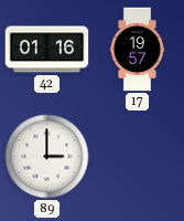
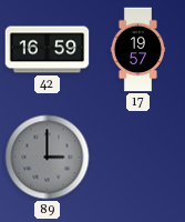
42: 01:16 -> 16:59
89 dial: white -> grey
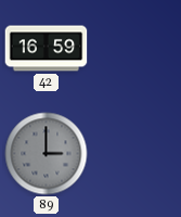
17: 19:57 -> none
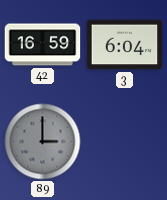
3: none -> 6:04
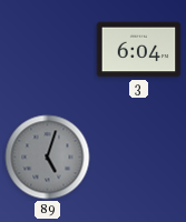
42: 16:59 -> none
89: 3:00 -> 5:03
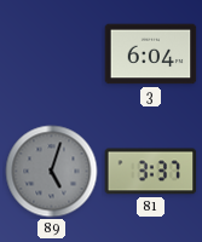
81: none -> 3:37
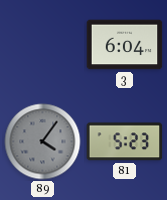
89: 5:03 -> 4:06
81: 3:37 -> 5:23
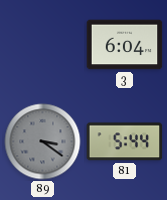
89: 4:06 -> 3:21
81: 5:23 -> 5:44
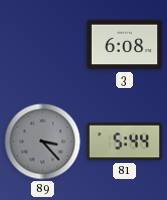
3: 6:04 -> 6:08
89: 3:21 -> 3:23
